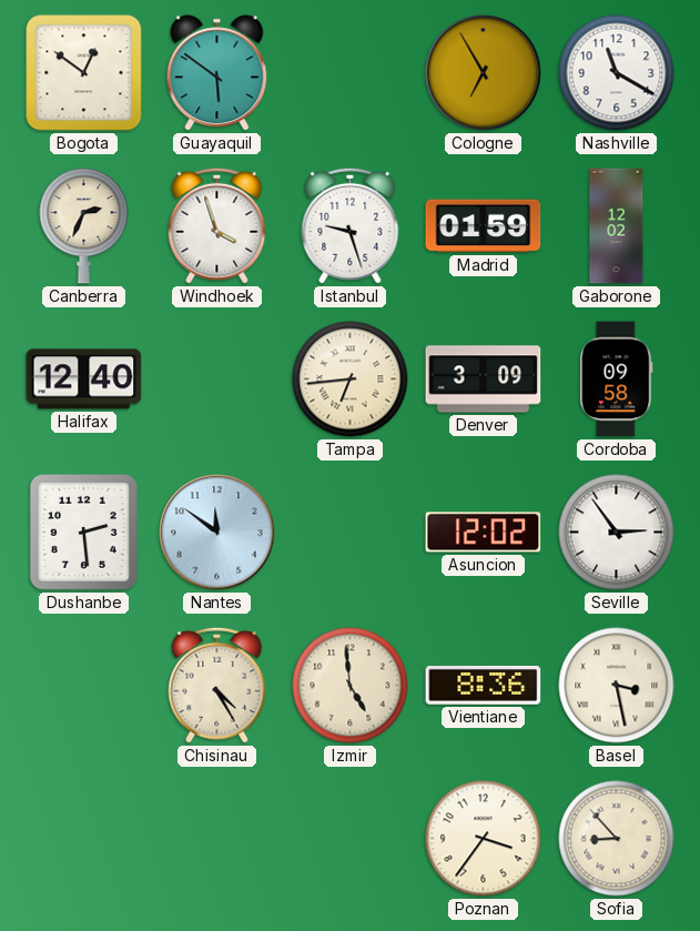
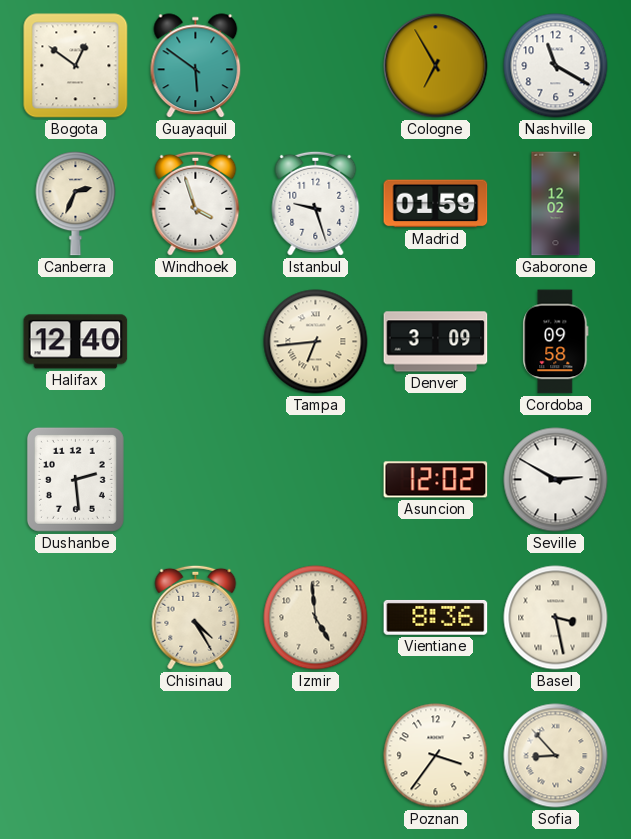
Nantes: 11:51 -> none
Seville: 2:54 -> 2:50
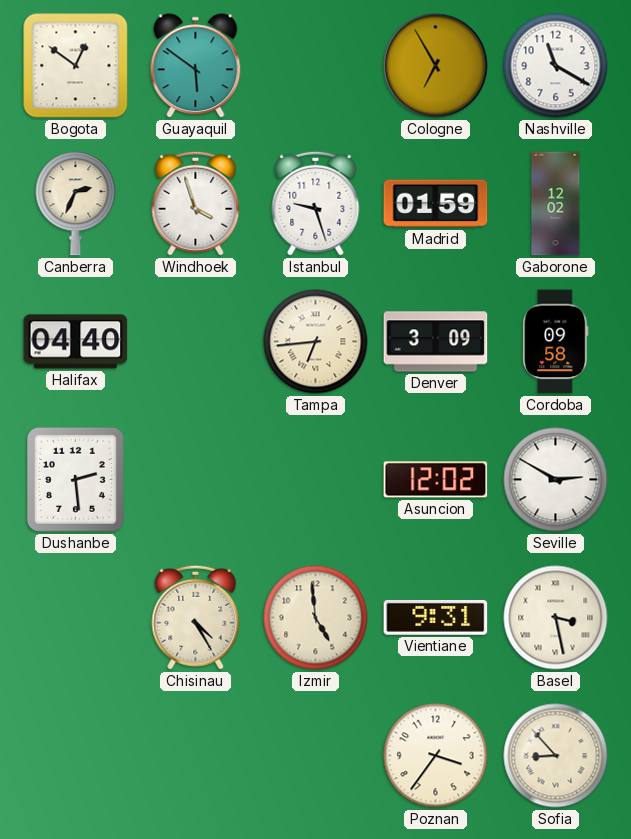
Halifax: 12:40 -> 04:40
Vientiane: 8:36 -> 9:31
